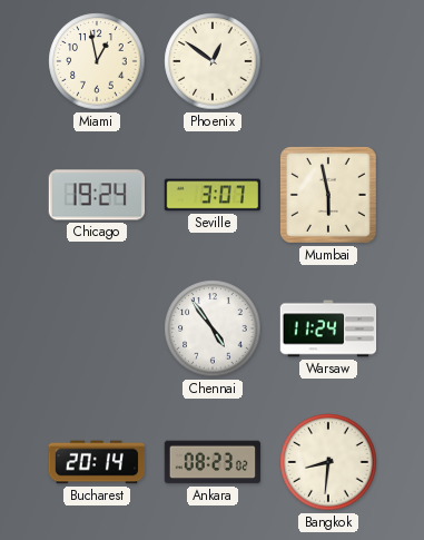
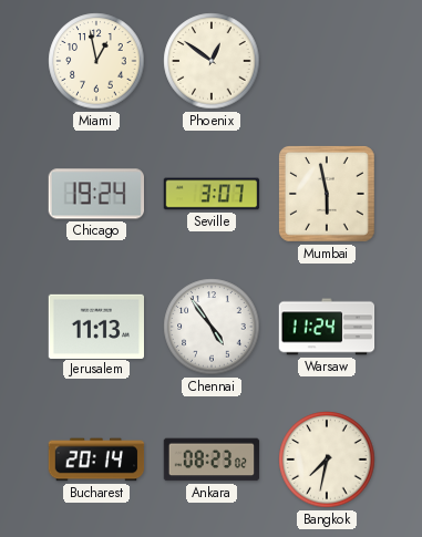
Jerusalem: none -> 11:13
Bangkok: 8:31 -> 7:32
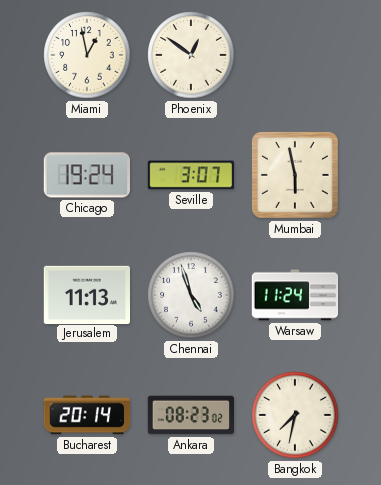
Chennai: 4:54 -> 4:57
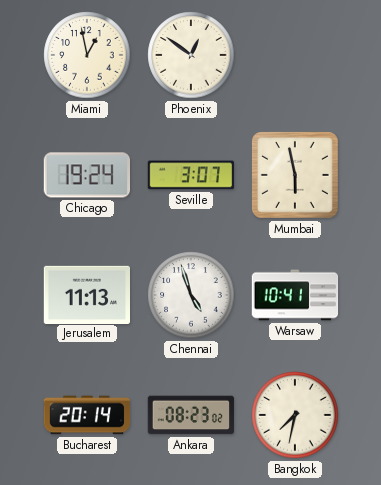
Warsaw: 11:24 -> 10:41
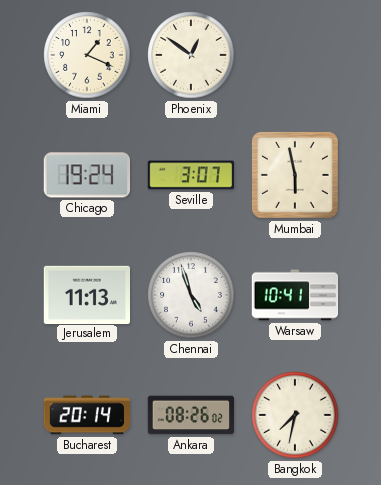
Miami: 12:58 -> 1:19
Ankara: 08:23 -> 08:26
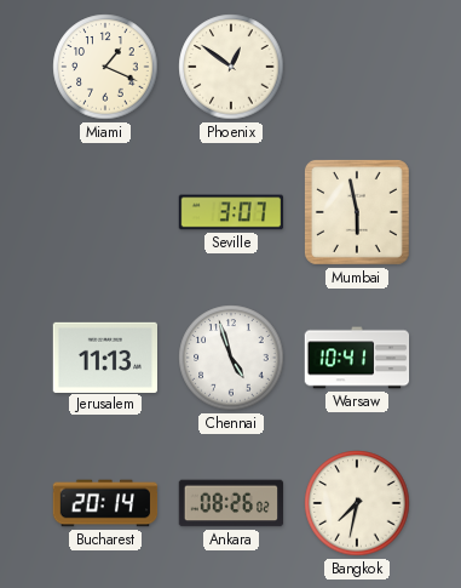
Chicago: 19:24 -> none
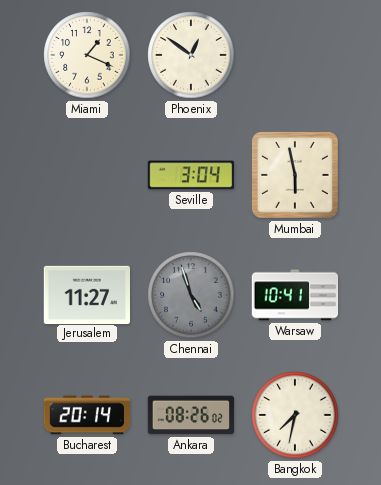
Seville: 3:07 -> 3:04
Jerusalem: 11:13 -> 11:27
Chennai dial: white -> grey
